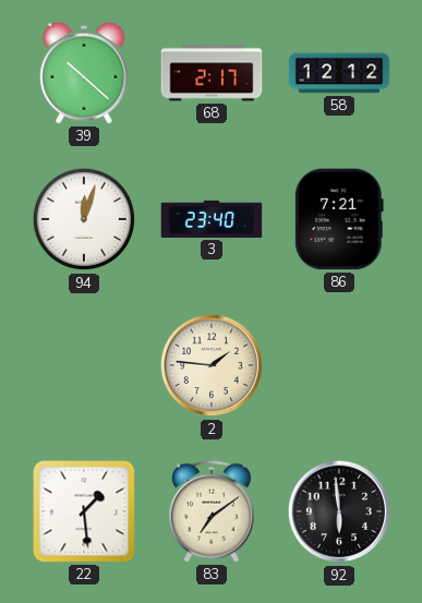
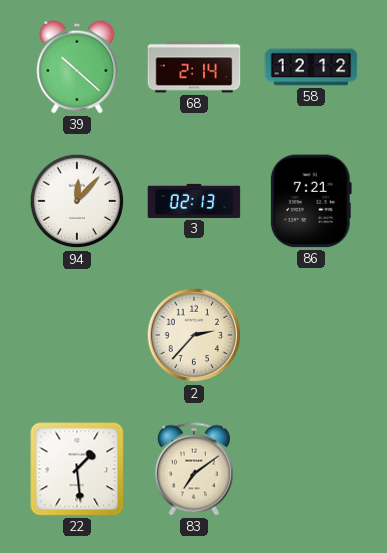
68: 2:17 -> 2:14
94: 12:03 -> 12:07
3: 23:40 -> 02:13
2: 1:46 -> 2:37
92: 5:59 -> none
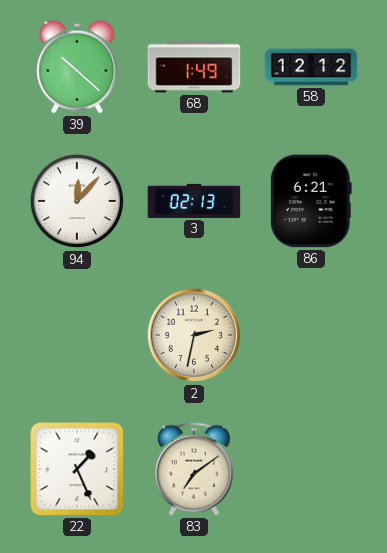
68: 2:14 -> 1:49
86: 7:21 -> 6:21
2: 2:37 -> 2:32
22: 1:29 -> 1:26
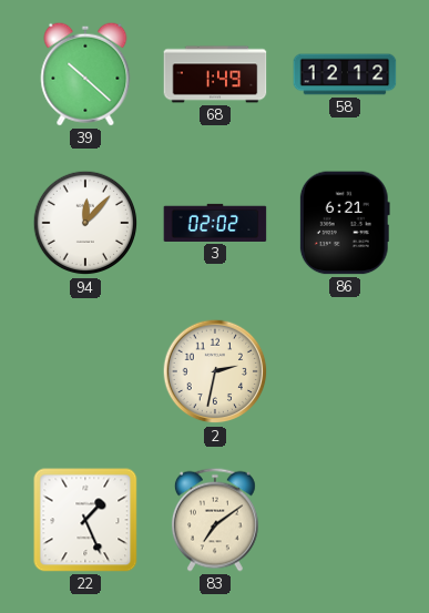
3: 02:13 -> 02:02
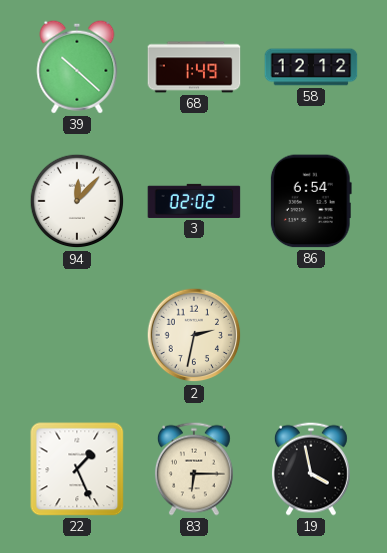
86: 6:21 -> 6:54
83: 7:09 -> 6:15
19: none -> 3:58
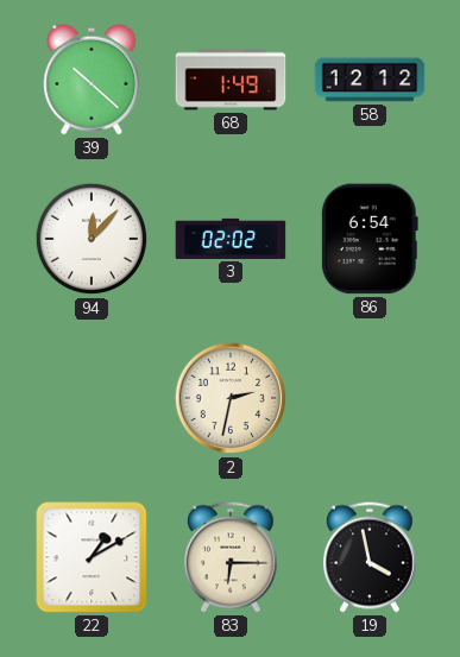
22: 1:26 -> 1:10
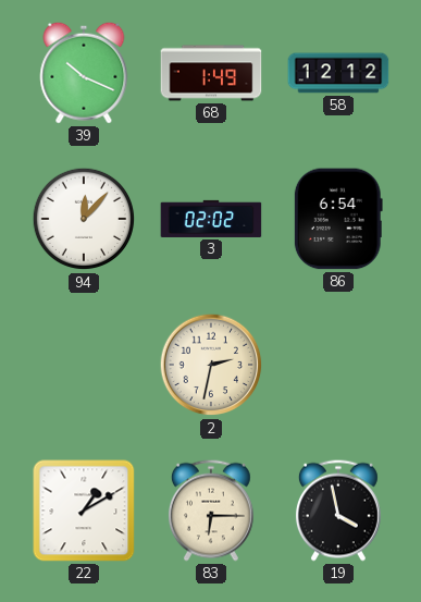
39: 10:22 -> 10:19
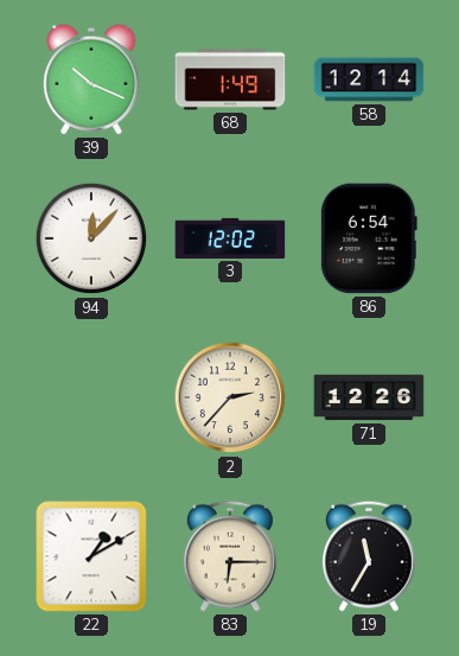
58: 12:12 -> 12:14
3: 02:02 -> 12:02
2: 2:32 -> 2:37
71: none -> 12:26
19: 3:58 -> 11:35
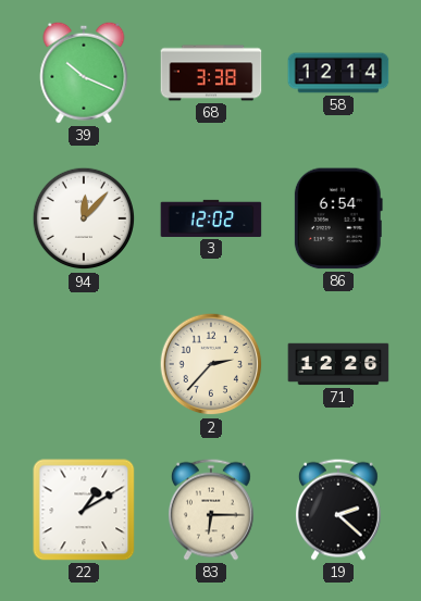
68: 1:49 -> 3:38
19: 11:35 -> 2:22
